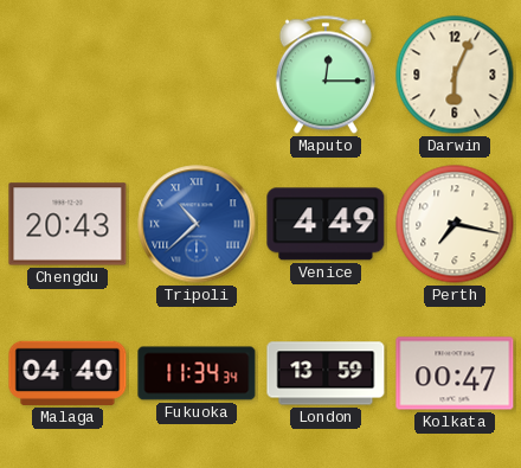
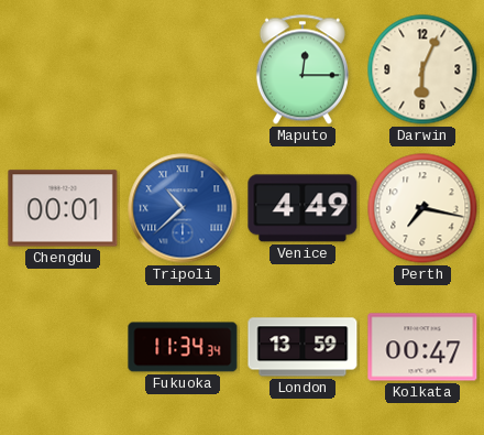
Chengdu: 20:43 -> 00:01
Malaga: 04:40 -> none
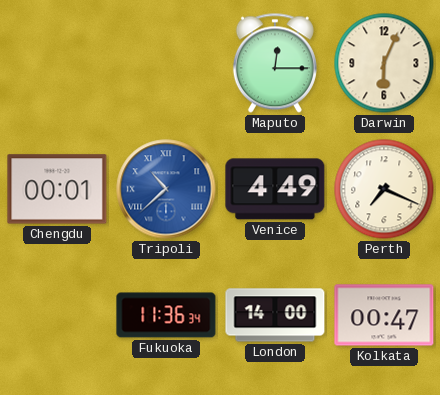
Perth: 7:17 -> 7:19
Fukuoka: 11:34 -> 11:36
London: 13:59 -> 14:00
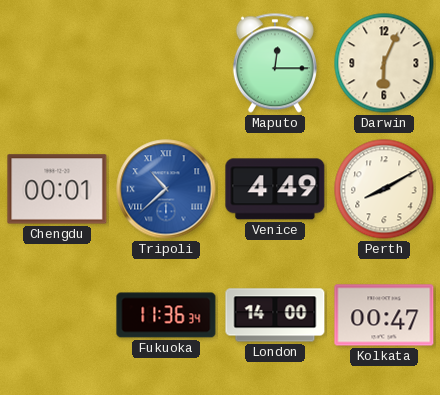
Perth: 7:19 -> 8:10
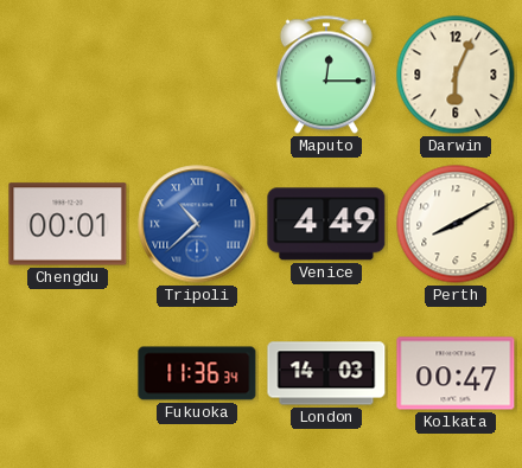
London: 14:00 -> 14:03
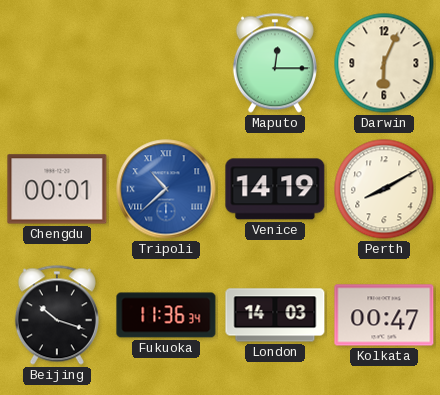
Venice: 4:49 -> 14:19
Beijing: none -> 10:18
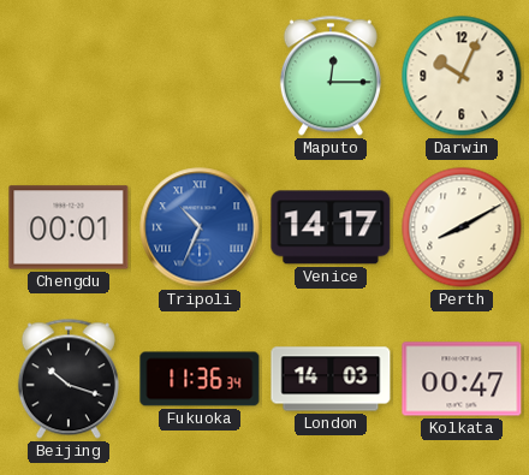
Darwin: 6:04 -> 10:04
Tripoli: 10:38 -> 10:34
Venice: 14:19 -> 14:17
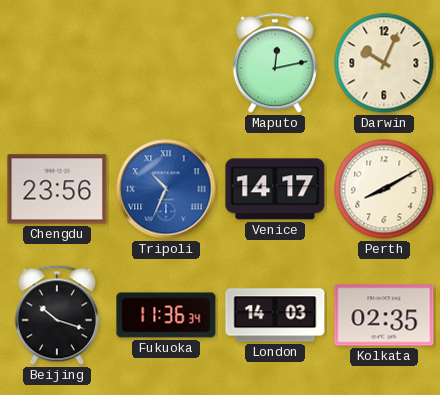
Maputo: 12:15 -> 12:13
Chengdu: 00:01 -> 23:56
Kolkata: 00:47 -> 02:35
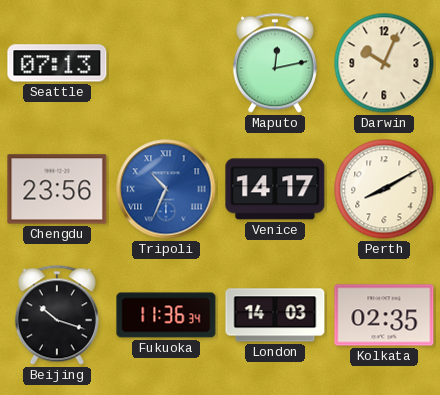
Seattle: none -> 07:13
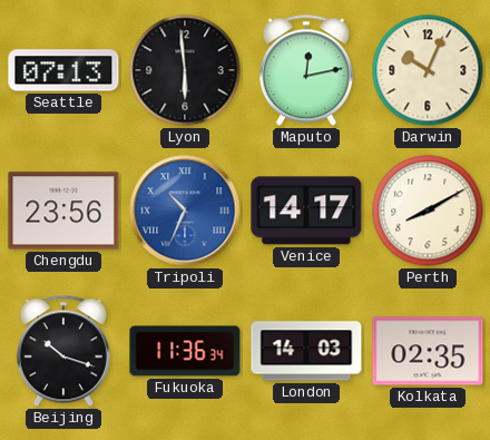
Lyon: none -> 5:59
